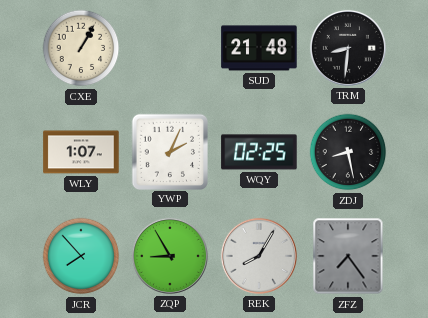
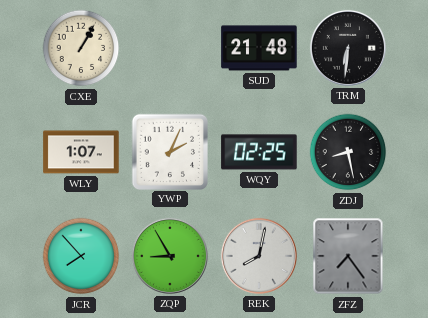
TRM: 8:31 -> 6:31
REK: 8:05 -> 8:02
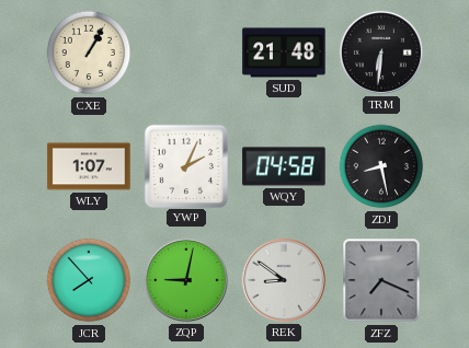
WQY: 02:25 -> 04:58
ZQP: 8:55 -> 9:02
REK: 8:02 -> 8:51
ZFZ: 7:24 -> 7:19
